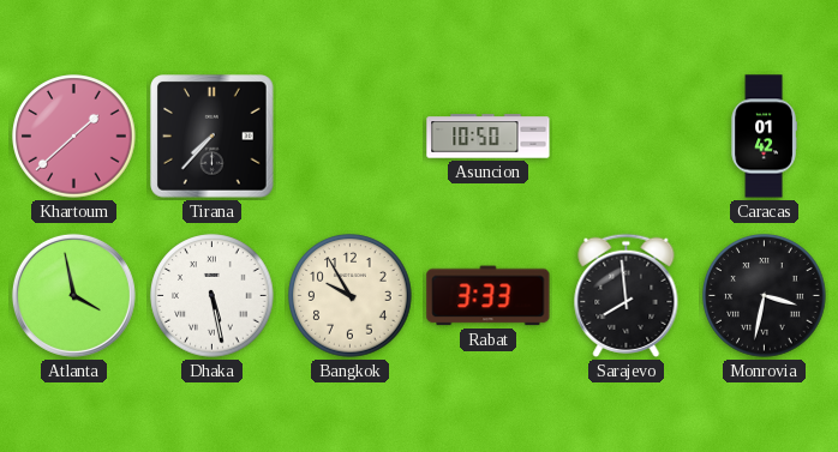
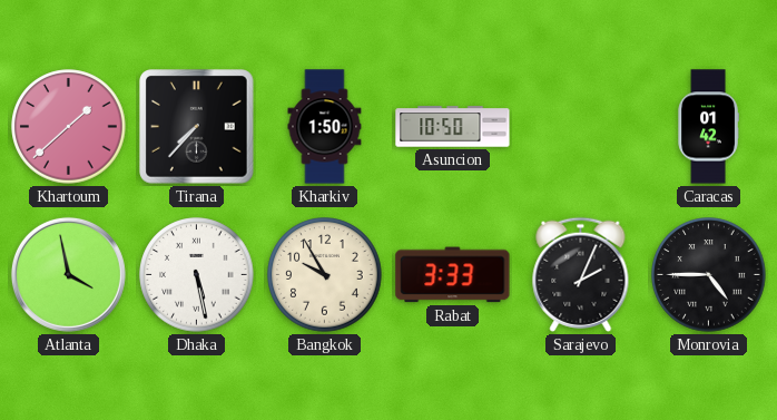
Kharkiv: none -> 1:50
Sarajevo: 7:59 -> 2:04
Monrovia: 3:32 -> 4:45
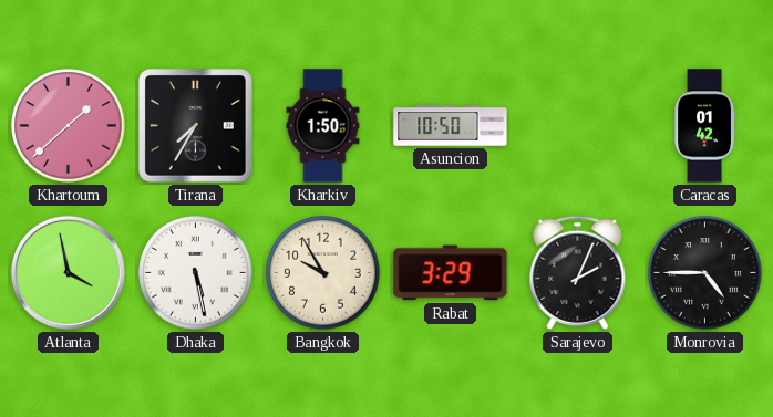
Tirana: 7:37 -> 7:35
Rabat: 3:33 -> 3:29
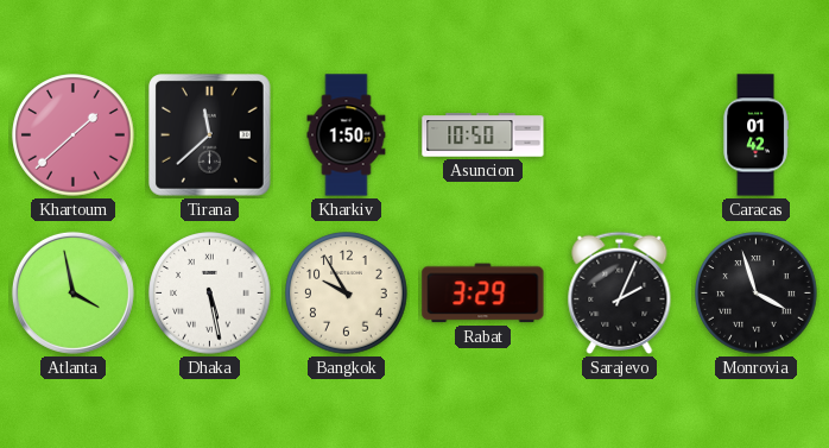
Tirana: 7:35 -> 11:38
Monrovia: 4:45 -> 3:57
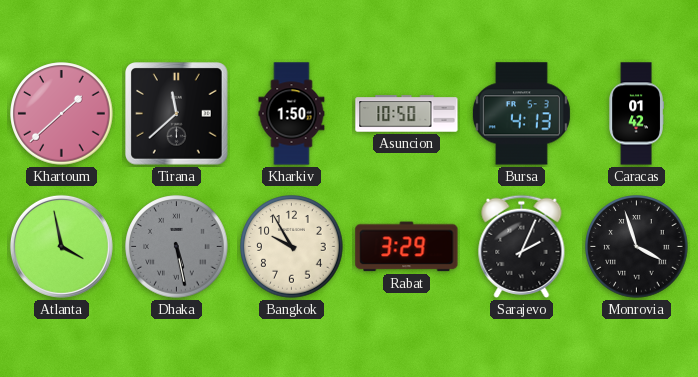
Bursa: none -> 4:13
Dhaka dial: white -> grey
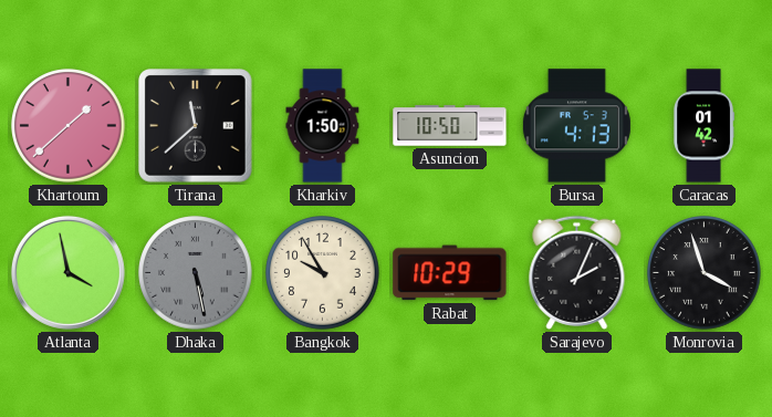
Rabat: 3:29 -> 10:29
